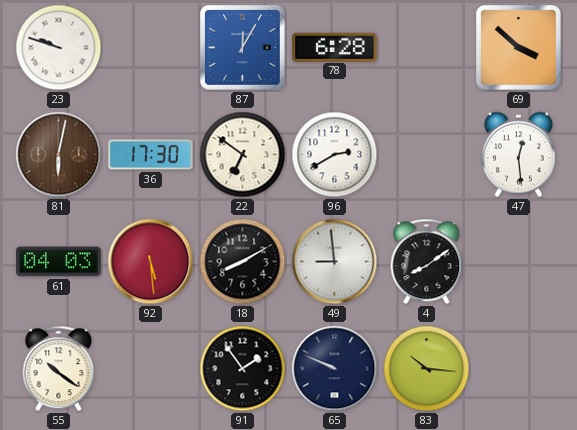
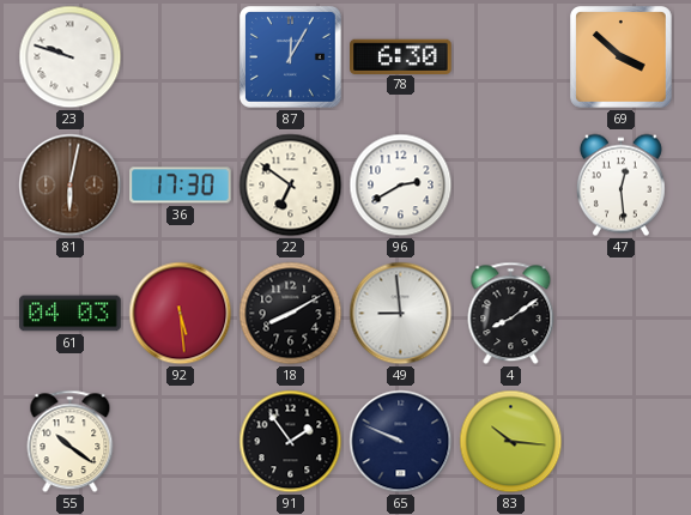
78: 6:28 -> 6:30
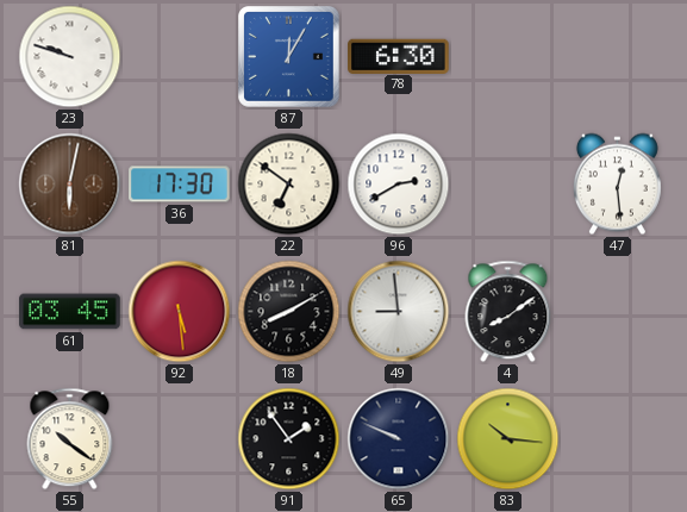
69: 3:52 -> none
61: 04:03 -> 03:45
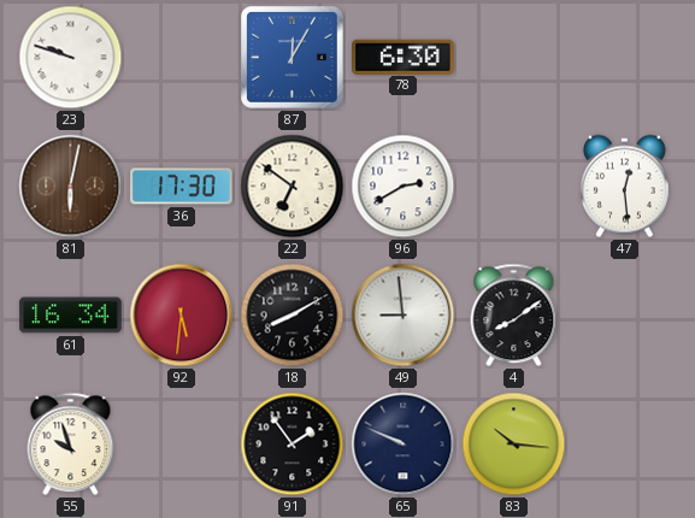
61: 03:45 -> 16:34
92: 5:29 -> 5:31
55: 10:21 -> 9:57
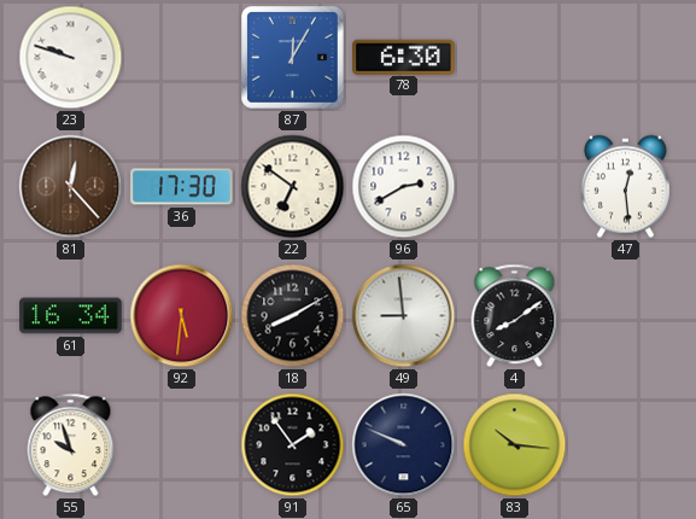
81: 6:02 -> 12:23
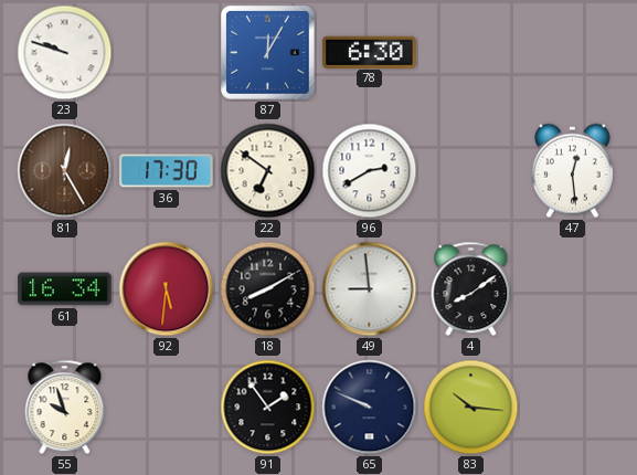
81: 12:23 -> 12:25
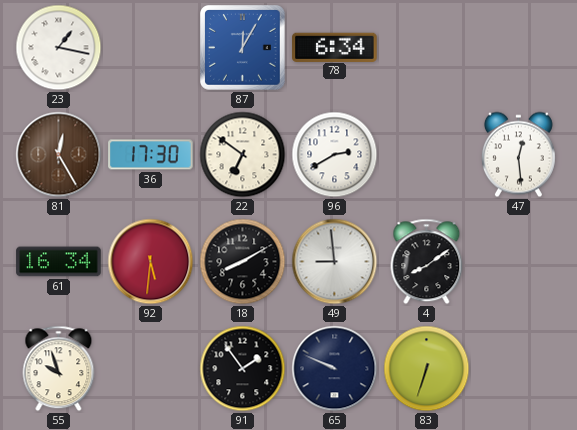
23: 9:48 -> 1:17
78: 6:30 -> 6:34
83: 10:16 -> 6:33
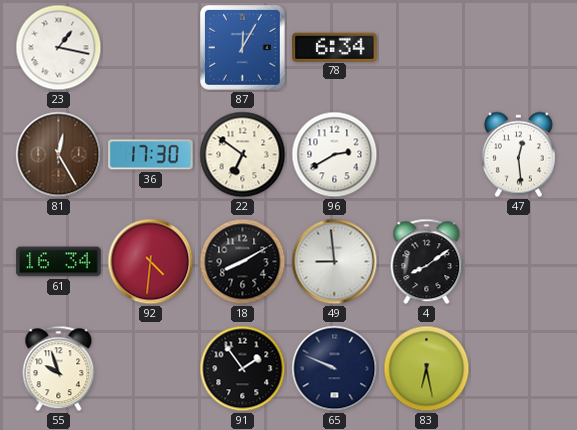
92: 5:31 -> 4:31
83: 6:33 -> 6:28
